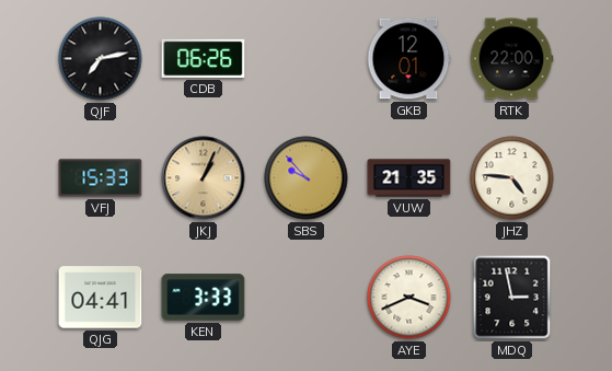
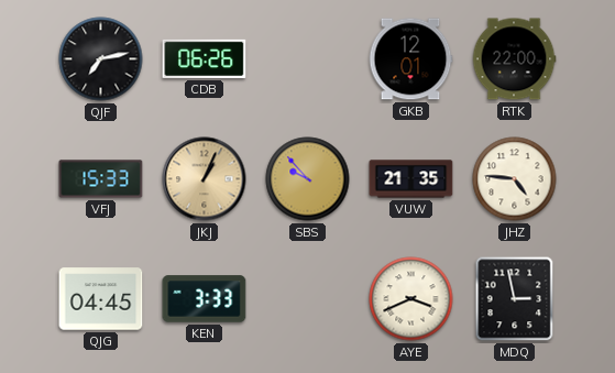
QJG: 04:41 -> 04:45
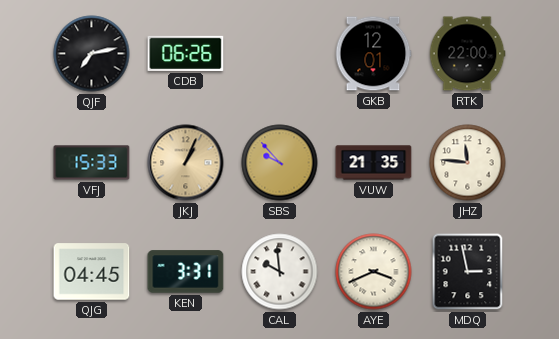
JHZ: 4:46 -> 11:46
KEN: 3:33 -> 3:31
CAL: none -> 9:59
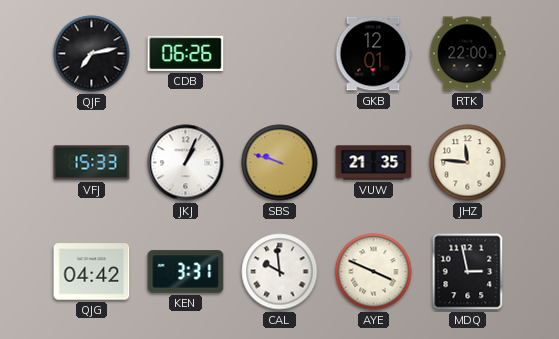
JKJ dial: champagne -> white
SBS: 9:53 -> 9:48
QJG: 04:45 -> 04:42
AYE: 3:41 -> 3:49
